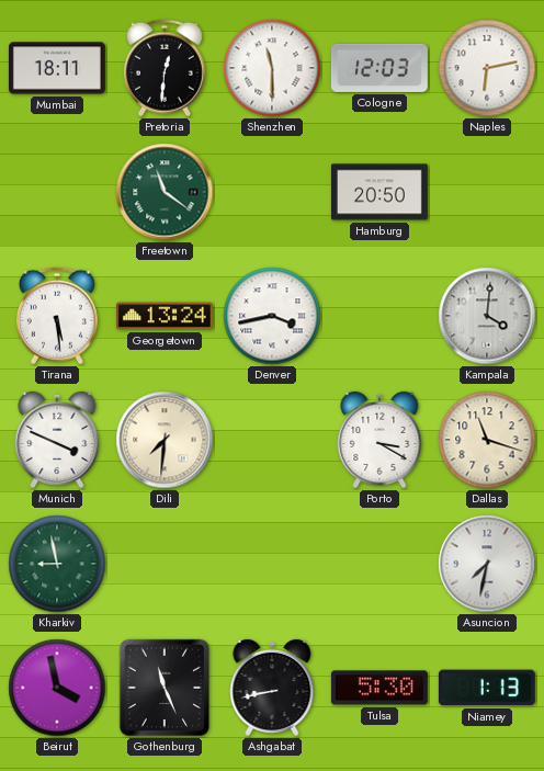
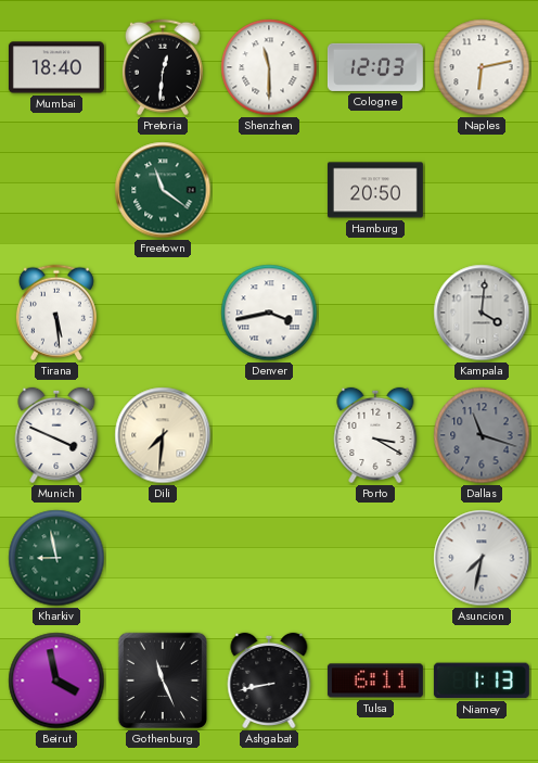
Mumbai: 18:11 -> 18:40
Georgetown: 13:24 -> none
Dallas dial: cream -> grey
Tulsa: 5:30 -> 6:11
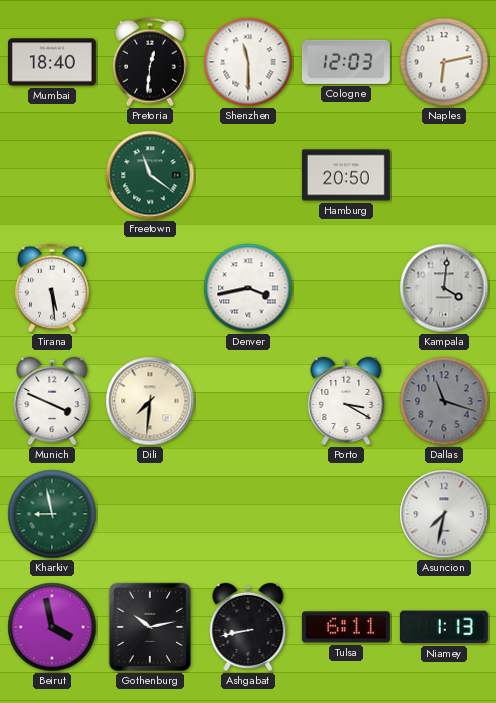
Gothenburg: 11:26 -> 10:13
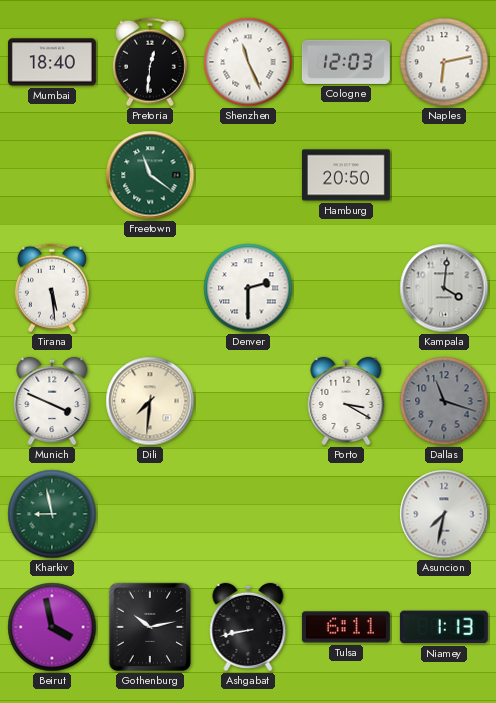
Shenzhen: 11:30 -> 11:26
Denver: 3:43 -> 2:30
